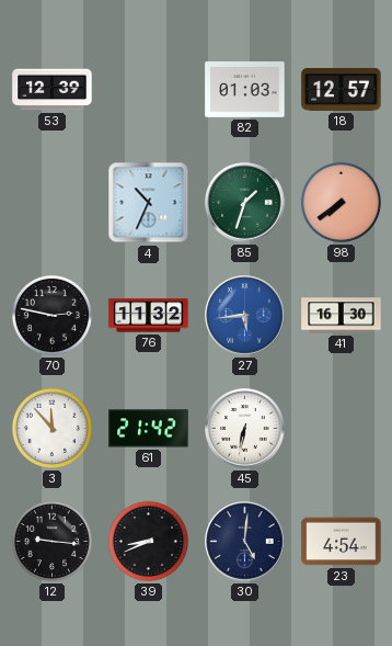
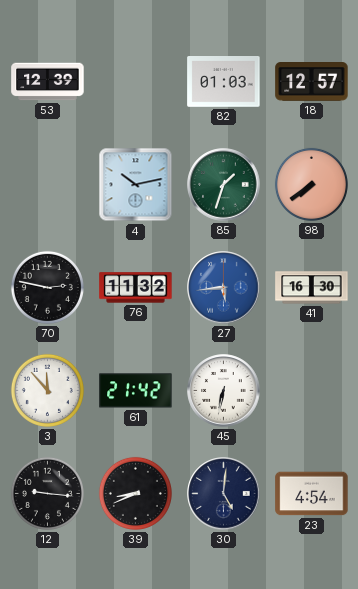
4: 10:34 -> 10:13
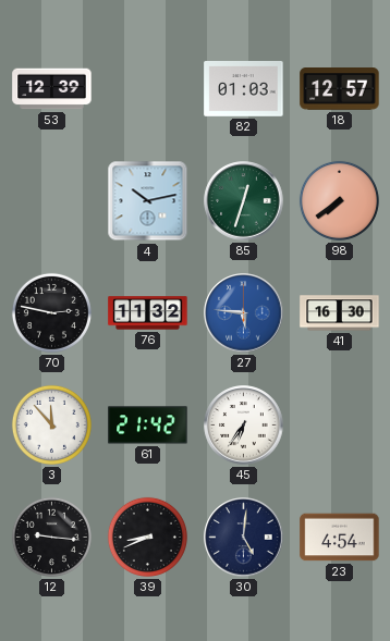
85: 1:33 -> 12:33
27: 5:44 -> 5:46
45: 6:32 -> 6:36
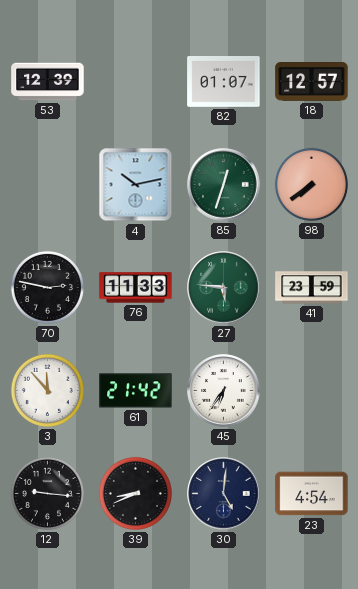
82: 01:03 -> 01:07
76: 11:32 -> 11:33
27 dial: blue -> green
41: 16:30 -> 23:59
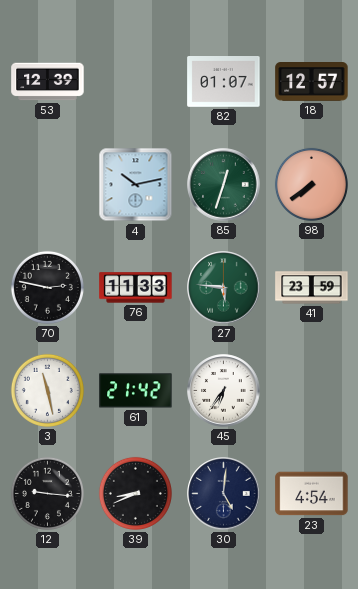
3: 11:53 -> 11:28
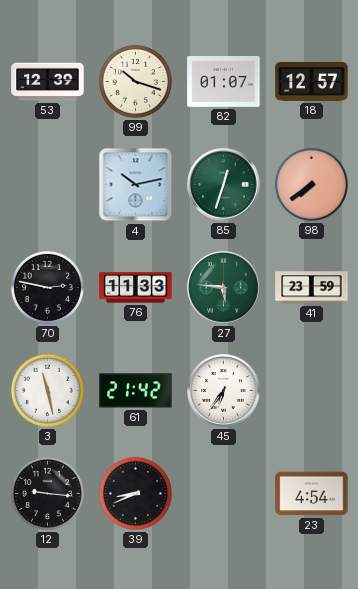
99: none -> 10:18
30: 5:01 -> none
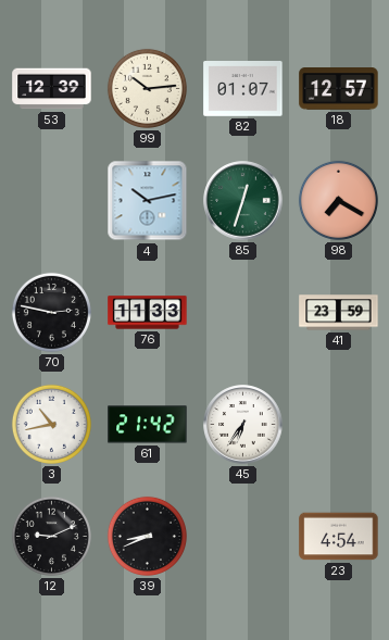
99: 10:18 -> 10:14
98: 7:39 -> 7:20
27: 5:46 -> none
3: 11:28 -> 10:43
12: 9:16 -> 9:11
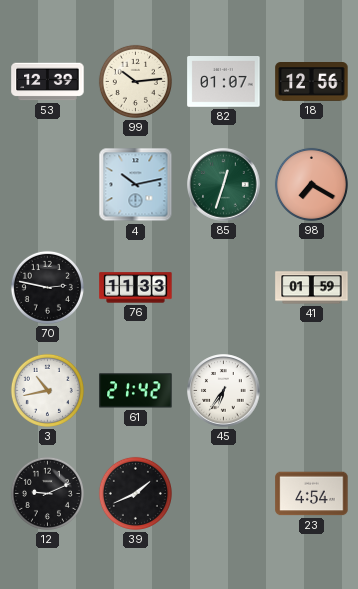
18: 12:57 -> 12:56
41: 23:59 -> 01:59
39: 8:41 -> 1:41
